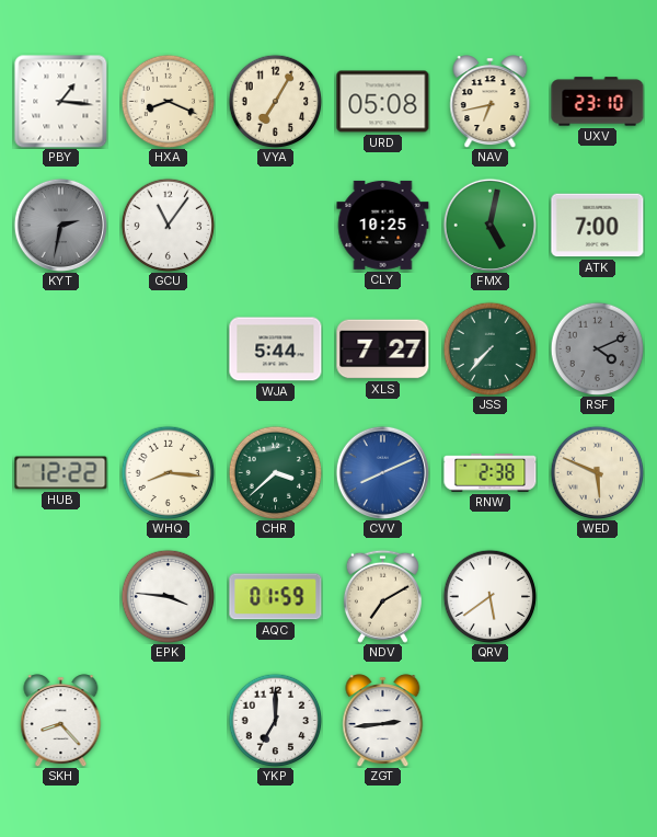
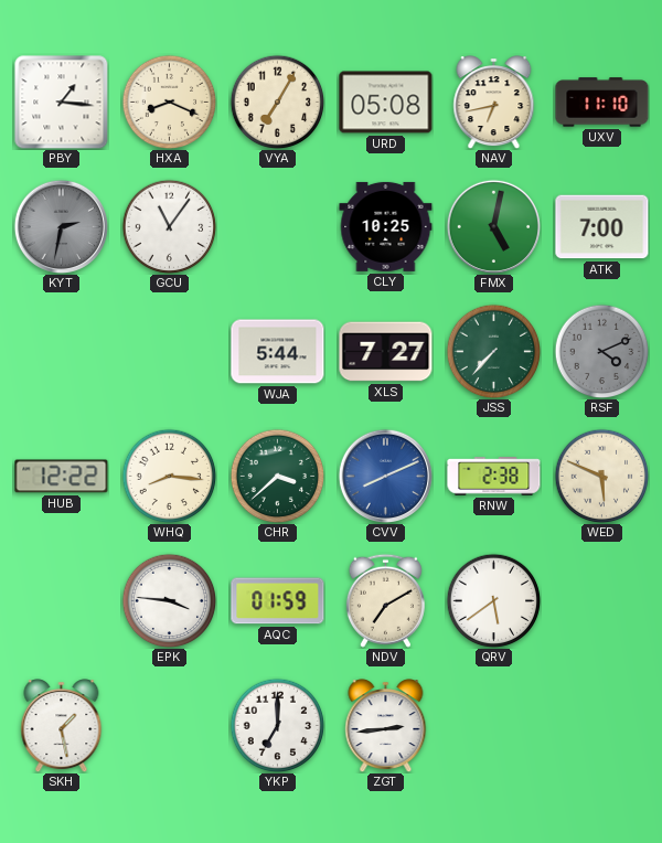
UXV: 23:10 -> 11:10
SKH: 8:23 -> 1:28
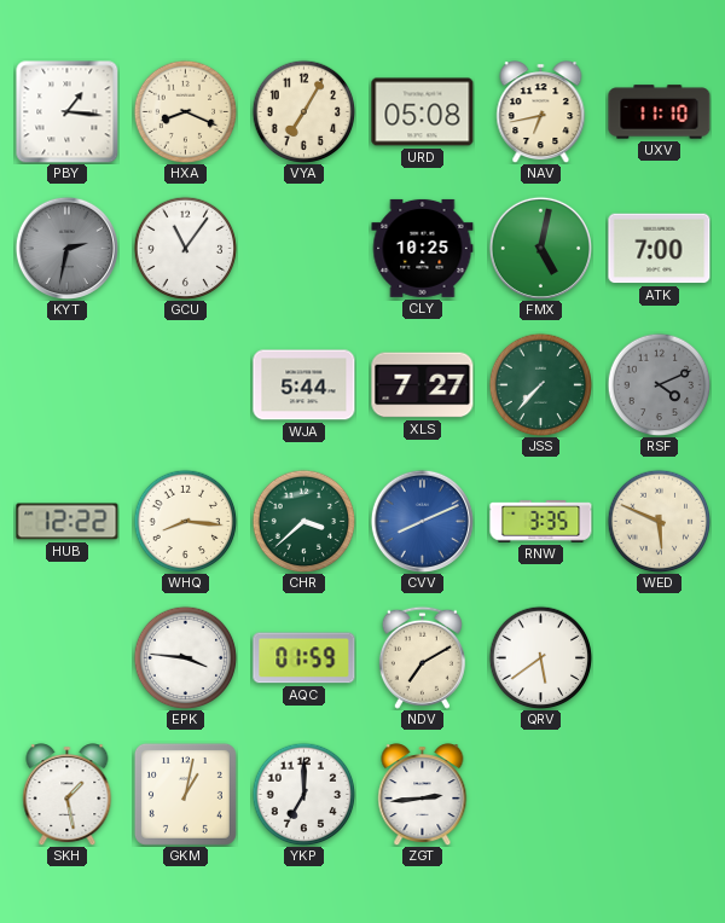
RNW: 2:38 -> 3:35
GKM: none -> 1:02
